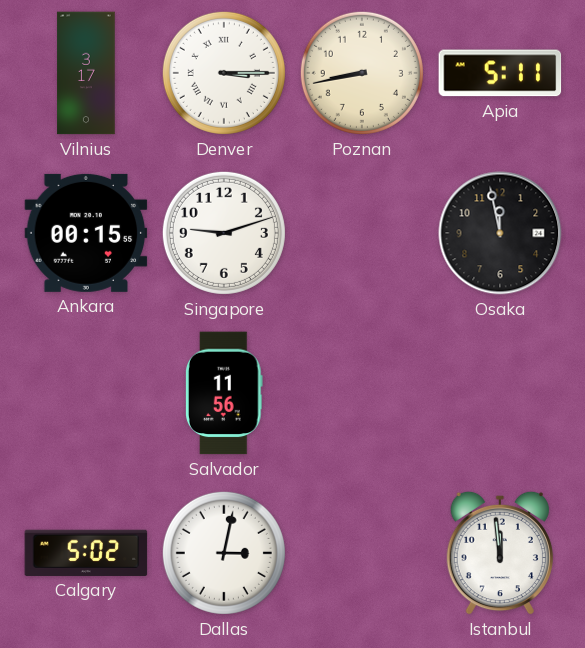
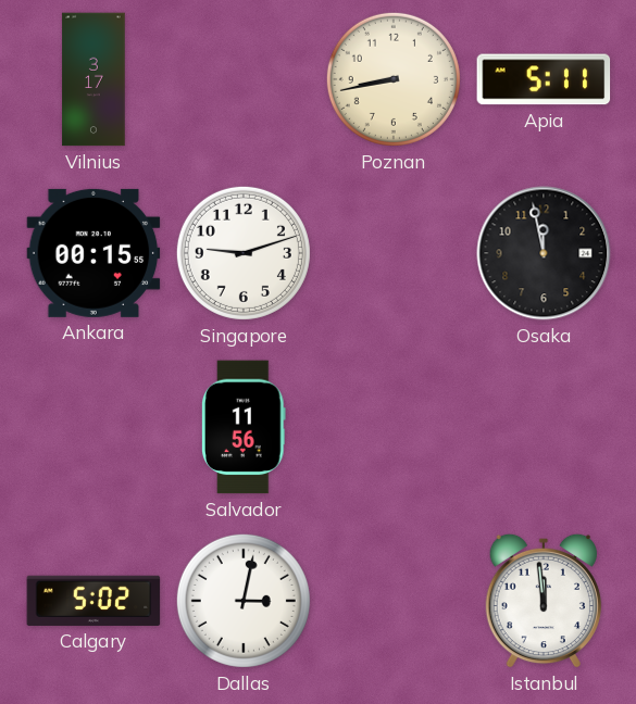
Denver: 3:15 -> none
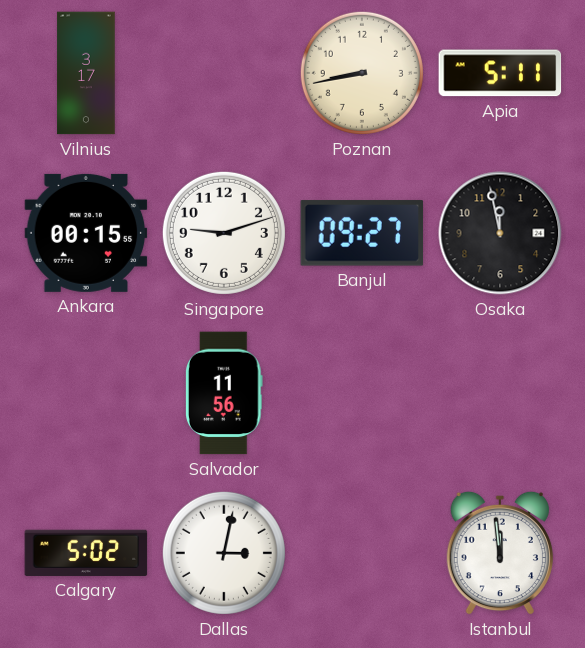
Banjul: none -> 09:27
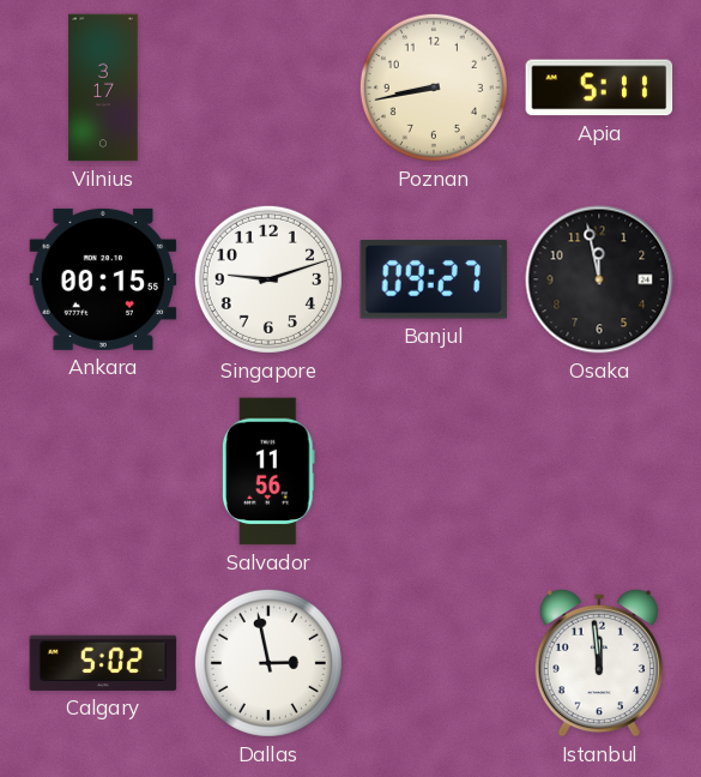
Dallas: 3:02 -> 2:58
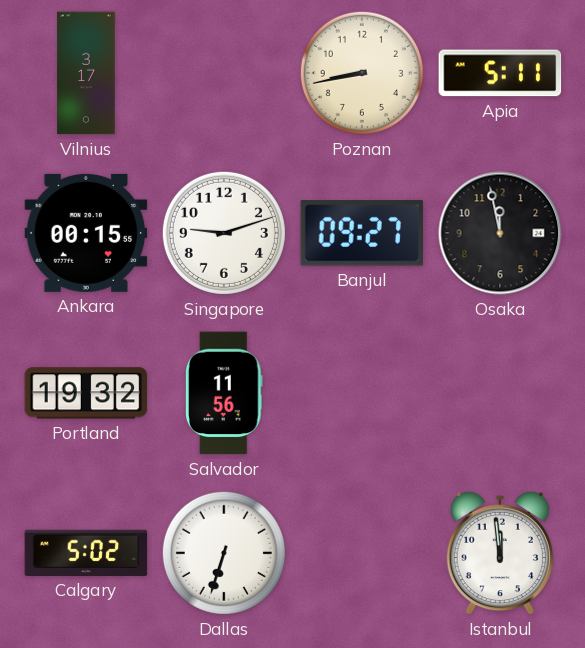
Portland: none -> 19:32
Dallas: 2:58 -> 6:33
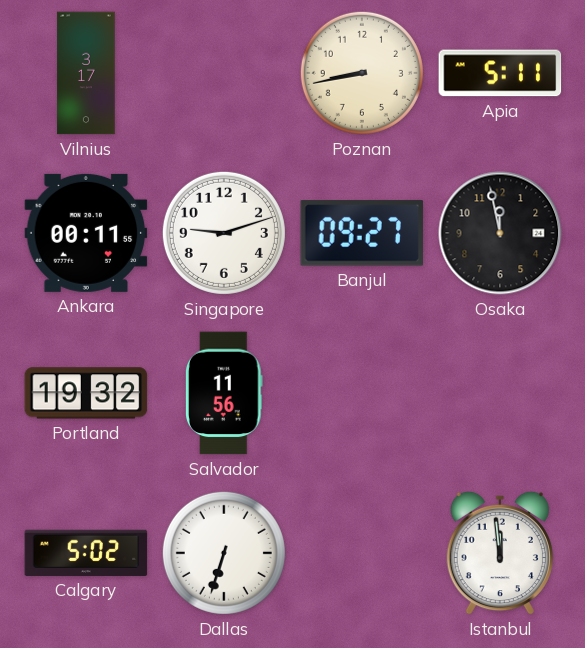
Ankara: 00:15 -> 00:11
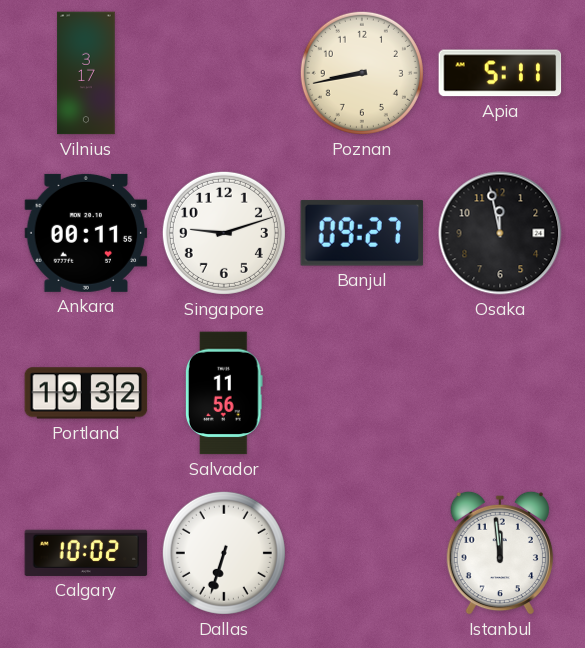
Calgary: 5:02 -> 10:02
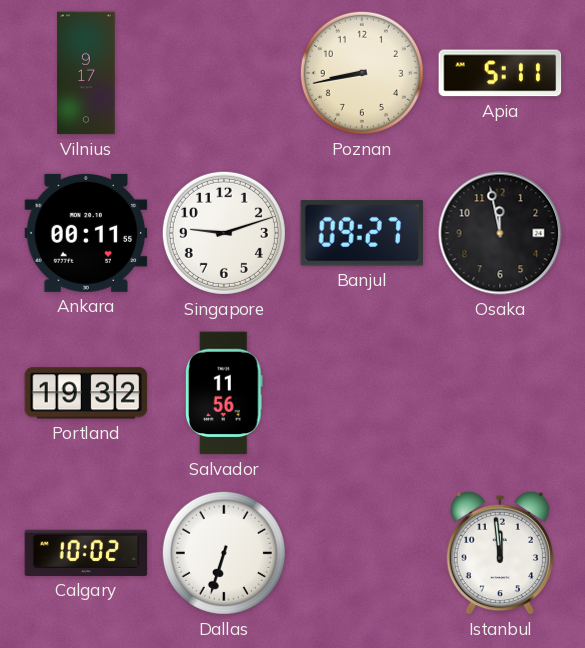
Vilnius: 3:17 -> 9:17
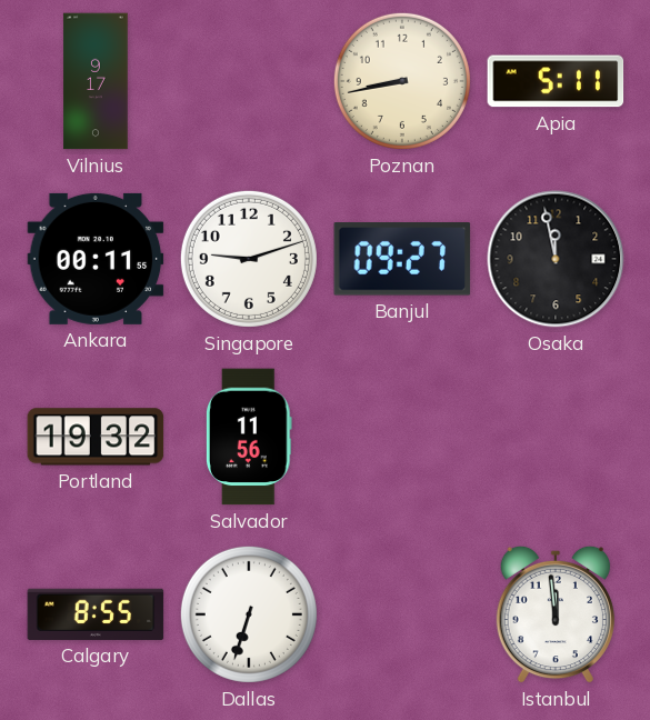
Calgary: 10:02 -> 8:55
